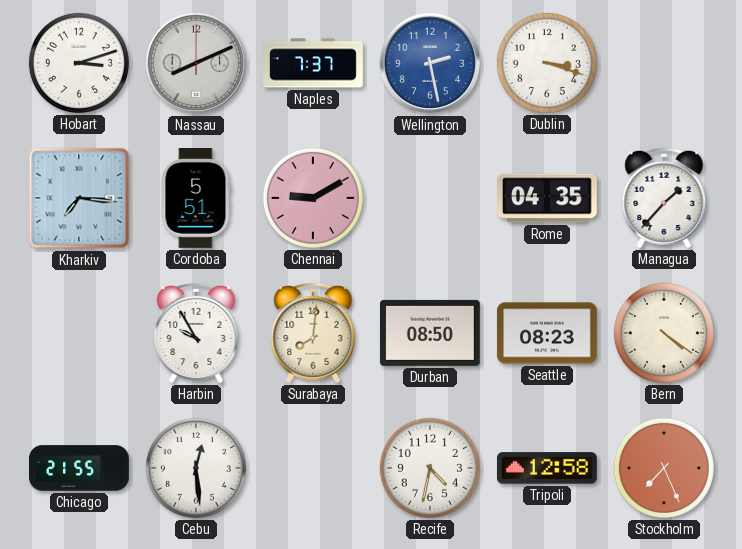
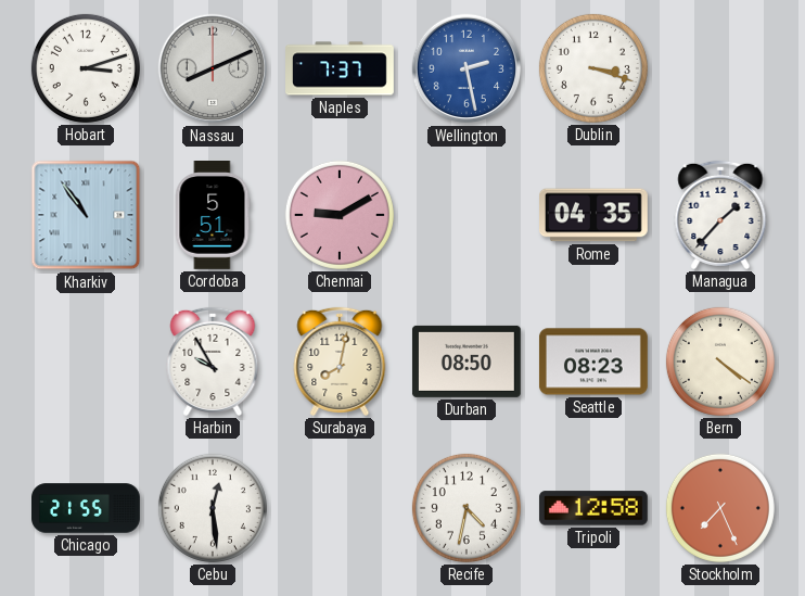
Kharkiv: 7:16 -> 10:54
Surabaya: 8:01 -> 8:02
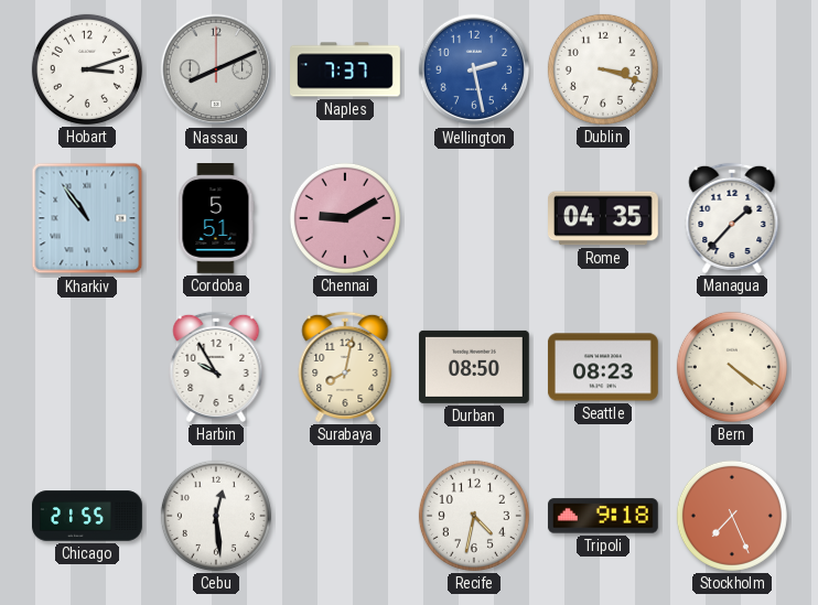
Tripoli: 12:58 -> 9:18
